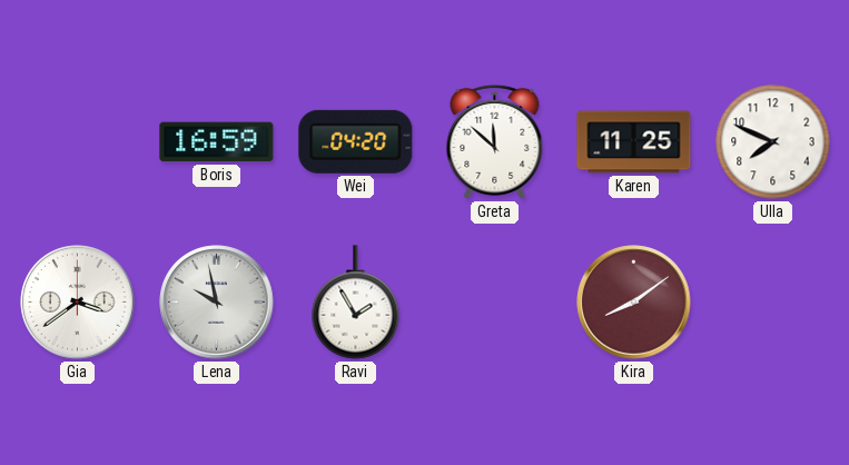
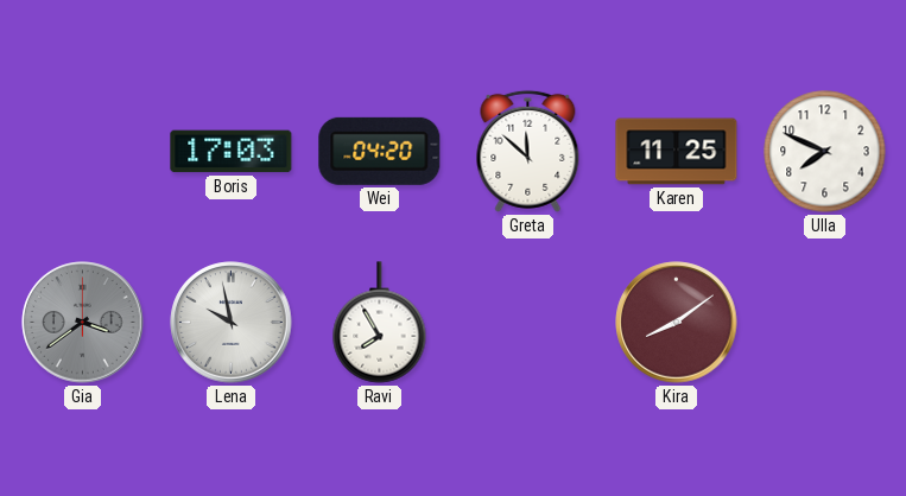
Boris: 16:59 -> 17:03
Gia dial: white -> grey
Ravi: 1:55 -> 7:55
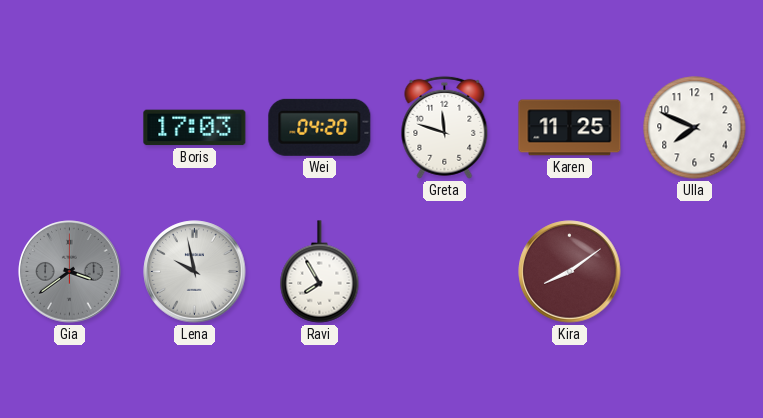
Greta: 11:52 -> 11:48
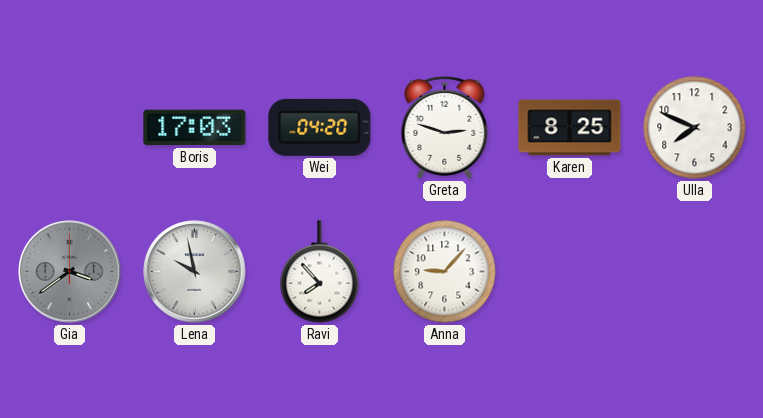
Greta: 11:48 -> 2:48
Karen: 11:25 -> 8:25
Ravi: 7:55 -> 7:53
Anna: none -> 9:07
Kira: 8:09 -> none
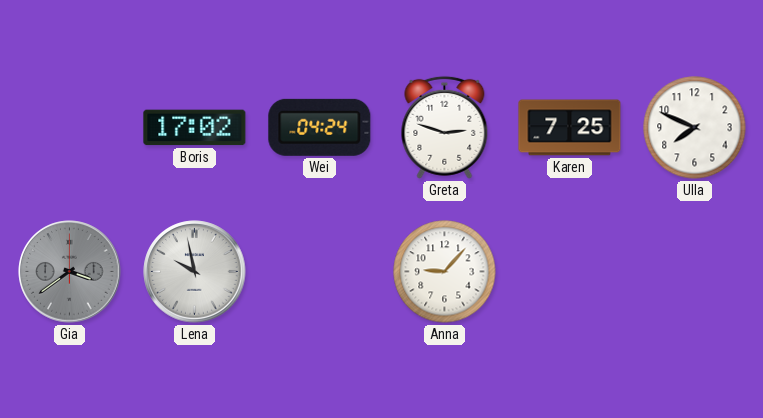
Boris: 17:03 -> 17:02
Wei: 04:20 -> 04:24
Karen: 8:25 -> 7:25
Ravi: 7:53 -> none
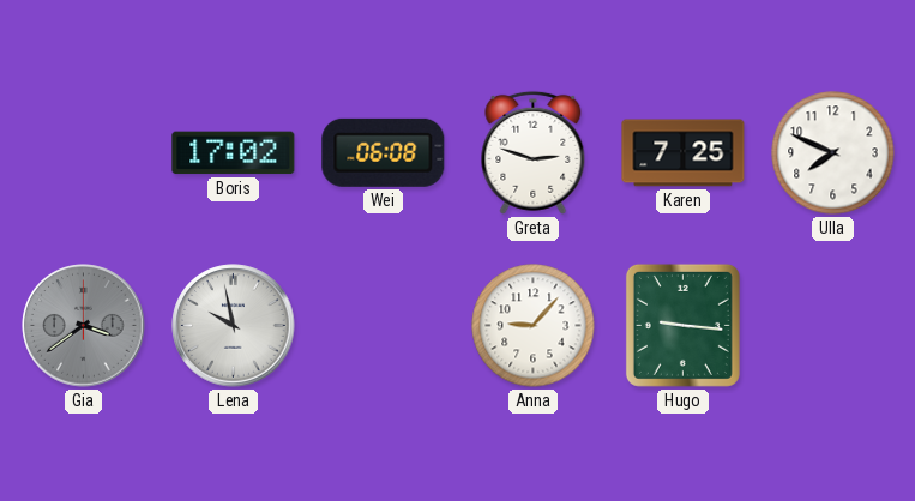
Wei: 04:24 -> 06:08
Hugo: none -> 9:16
